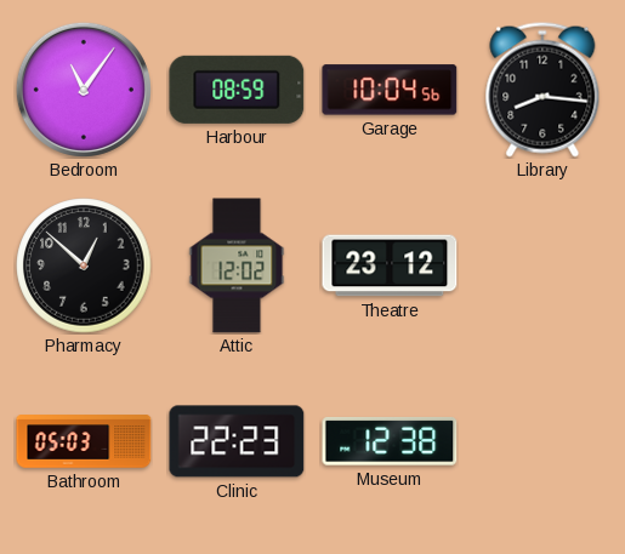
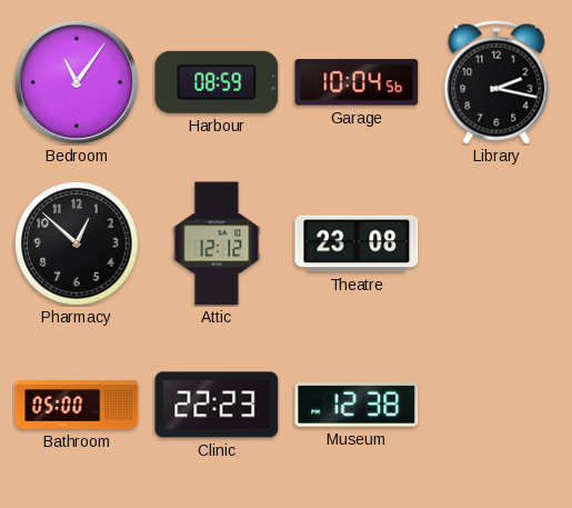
Library: 8:16 -> 2:17
Attic: 12:02 -> 12:12
Theatre: 23:12 -> 23:08
Bathroom: 05:03 -> 05:00
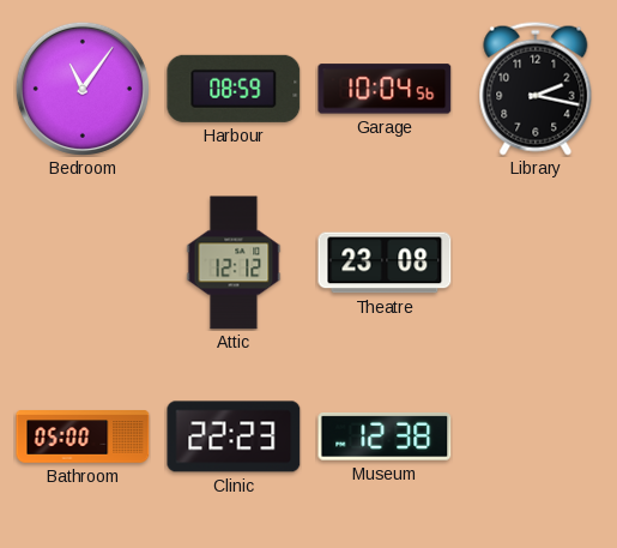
Pharmacy: 12:52 -> none
